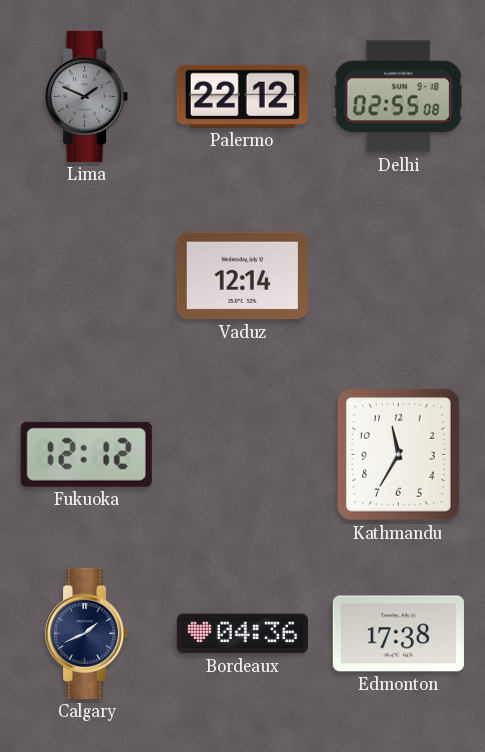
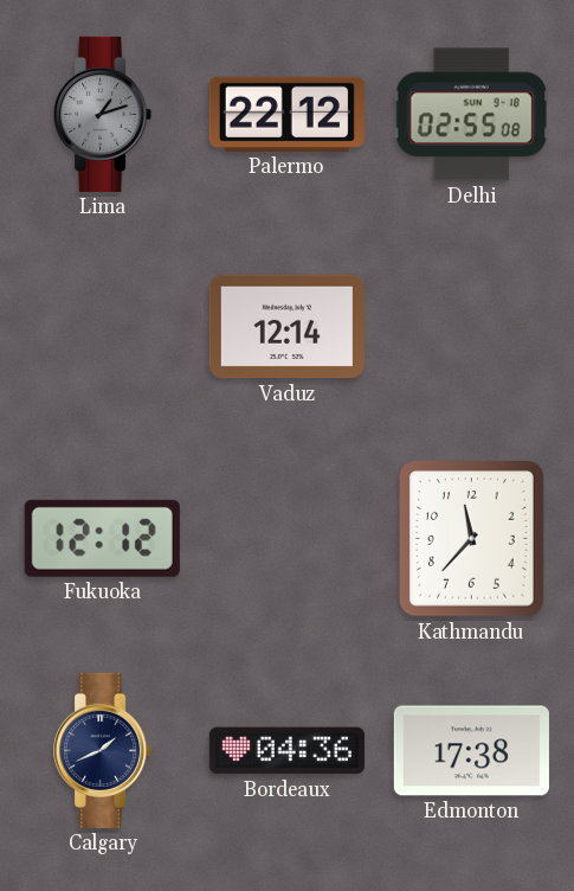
Lima: 1:49 -> 1:12
Kathmandu: 11:35 -> 11:37
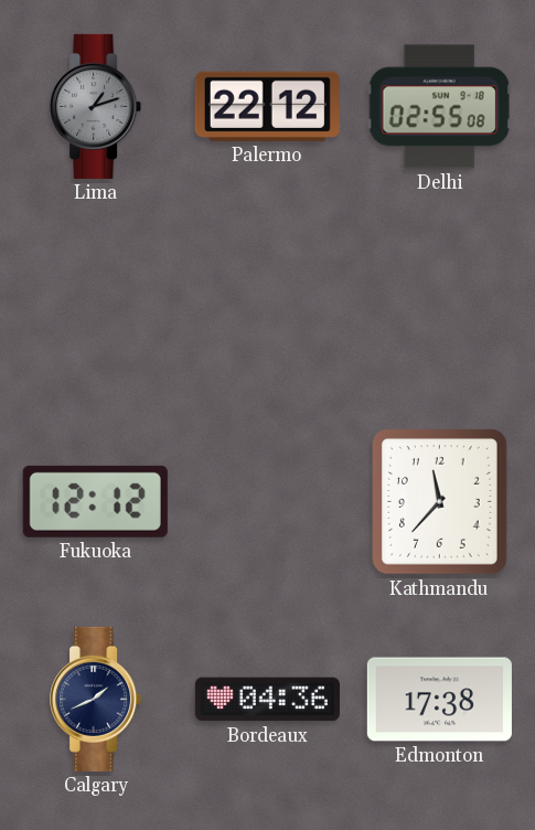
Vaduz: 12:14 -> none
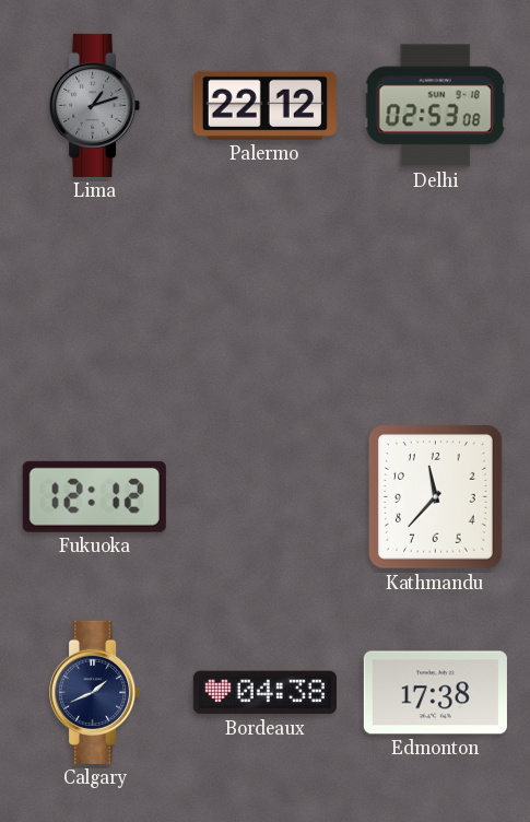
Delhi: 02:55 -> 02:53
Bordeaux: 04:36 -> 04:38
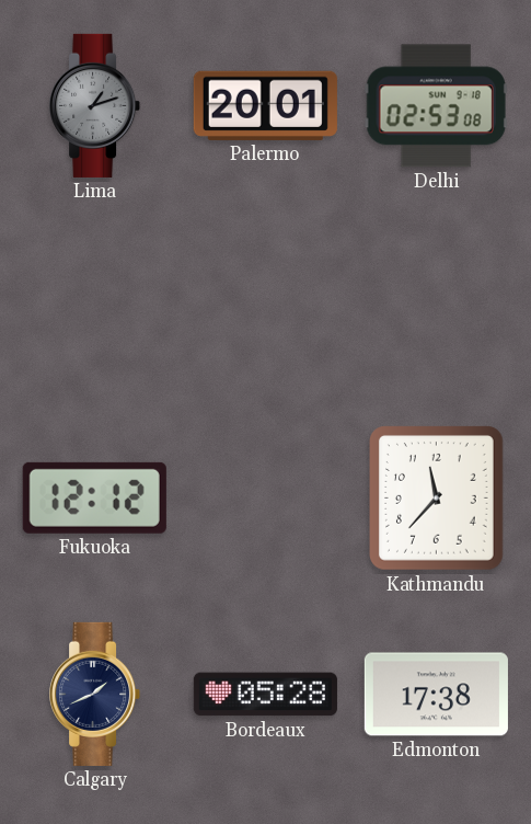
Palermo: 22:12 -> 20:01
Bordeaux: 04:38 -> 05:28
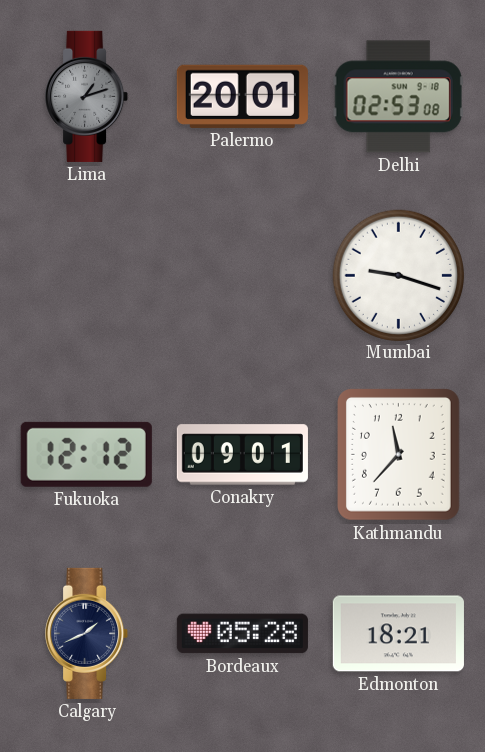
Mumbai: none -> 9:18
Conakry: none -> 09:01
Edmonton: 17:38 -> 18:21
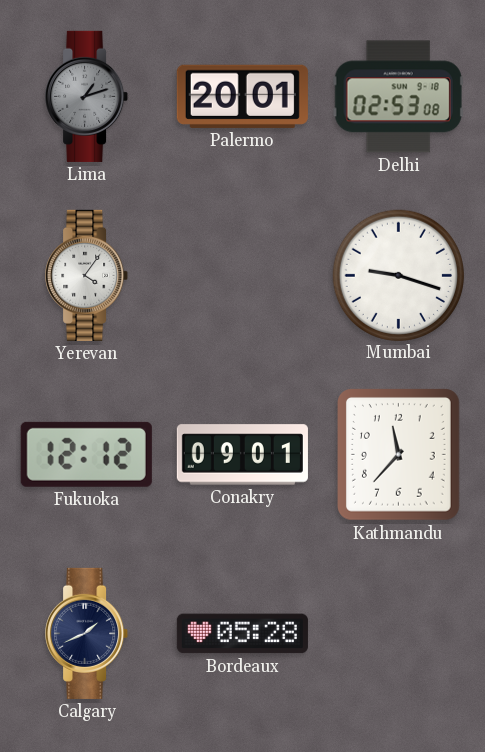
Yerevan: none -> 4:06
Edmonton: 18:21 -> none
